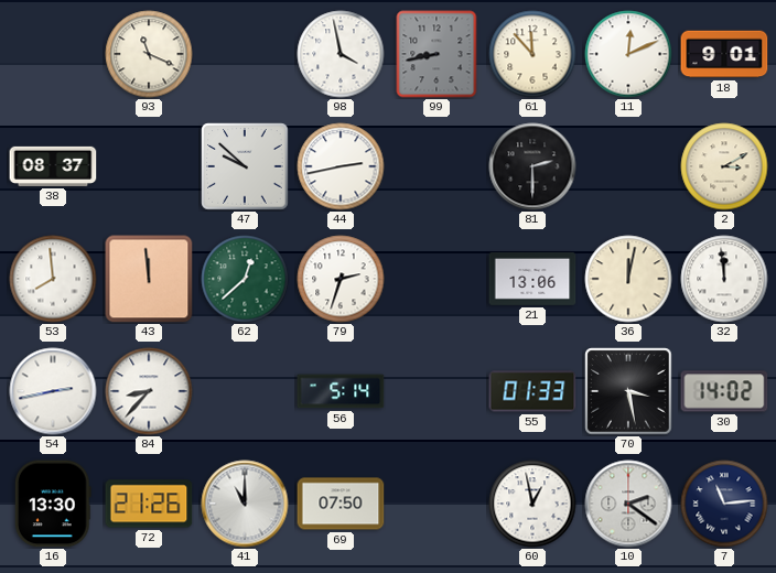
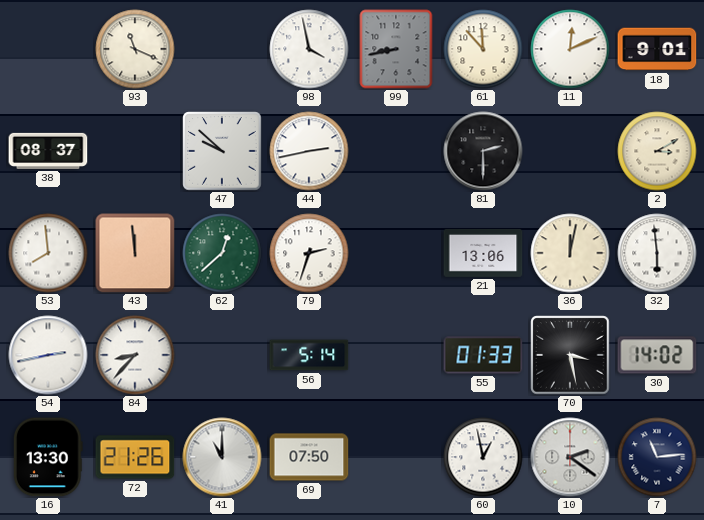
32: 11:59 -> 5:59
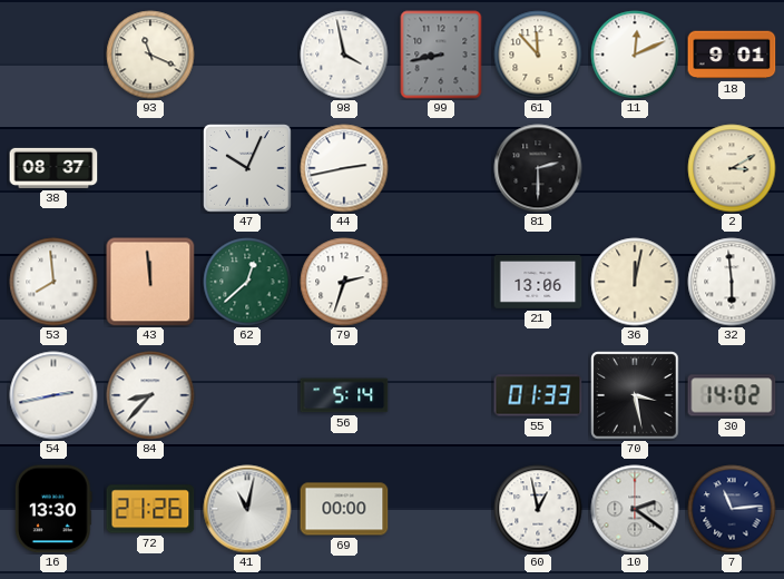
47: 9:52 -> 10:04
41: 11:00 -> 11:02
69: 07:50 -> 00:00
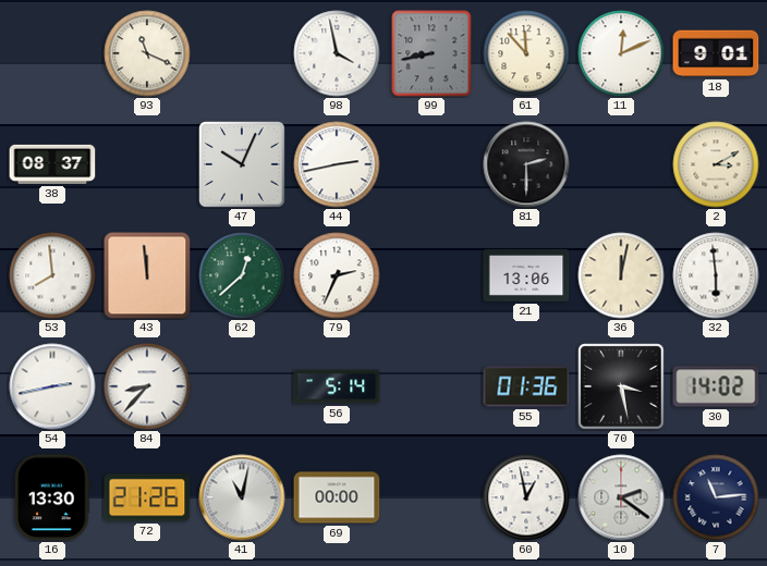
79: 2:33 -> 2:34
55: 01:33 -> 01:36
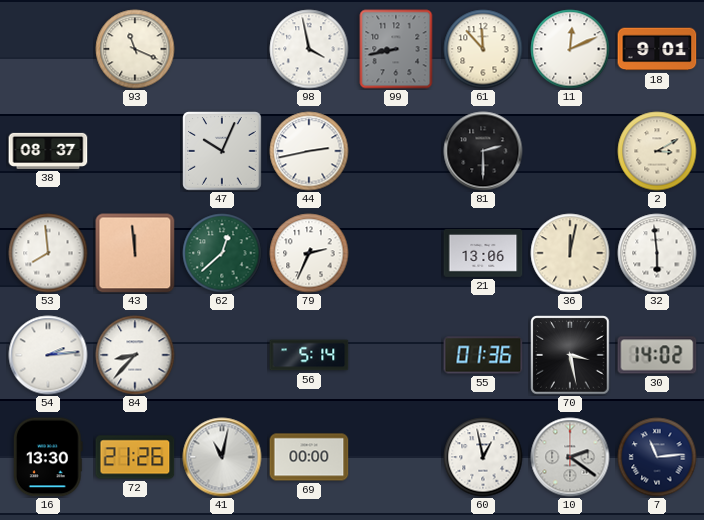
54: 2:43 -> 2:14
